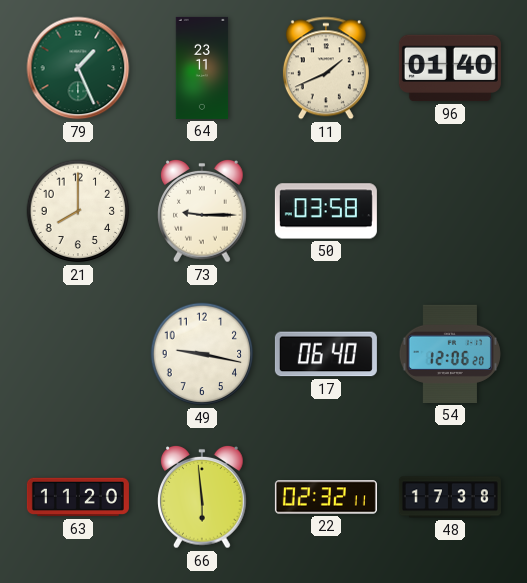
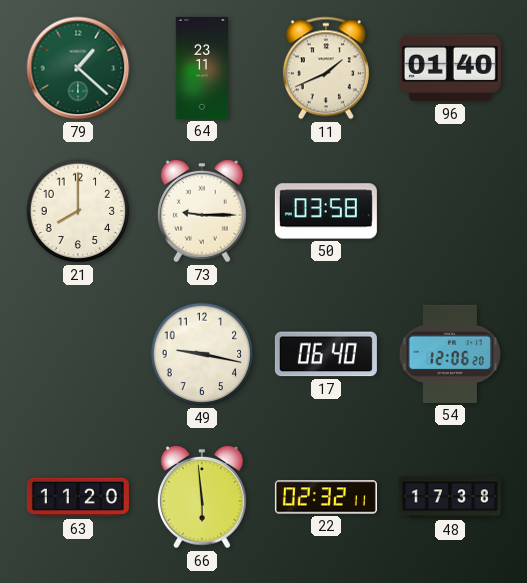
79: 1:26 -> 1:22
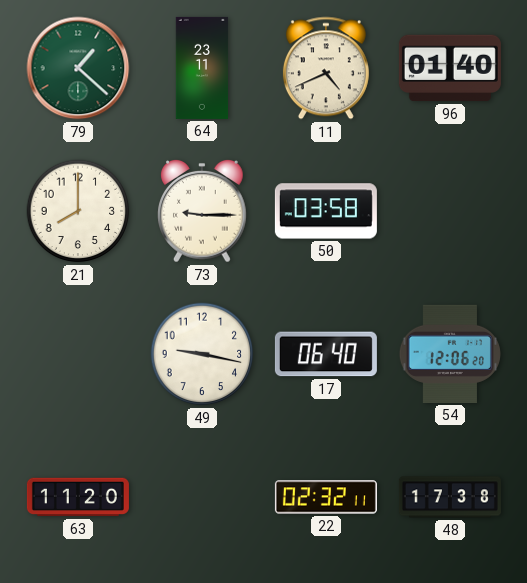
11: 1:41 -> 4:41
66: 5:59 -> none
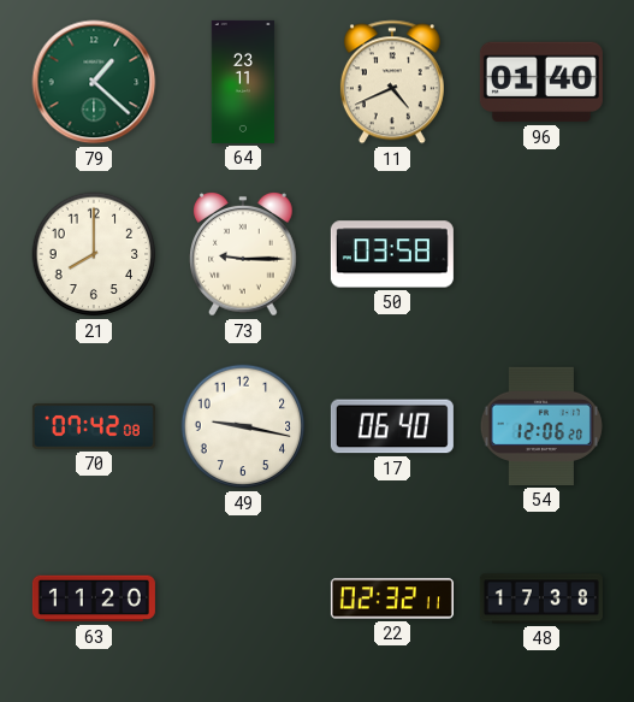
70: none -> 07:42
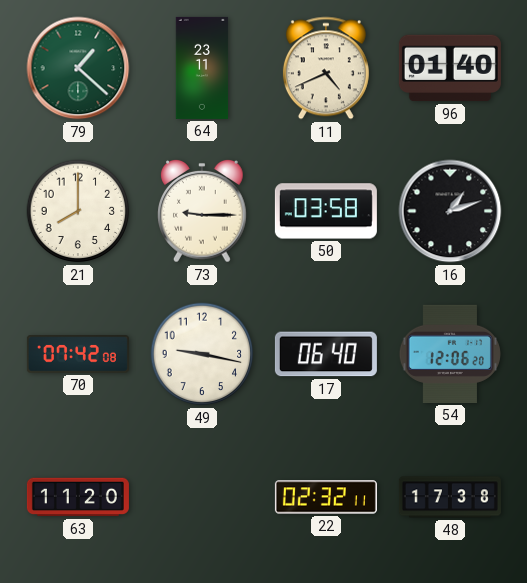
16: none -> 1:12
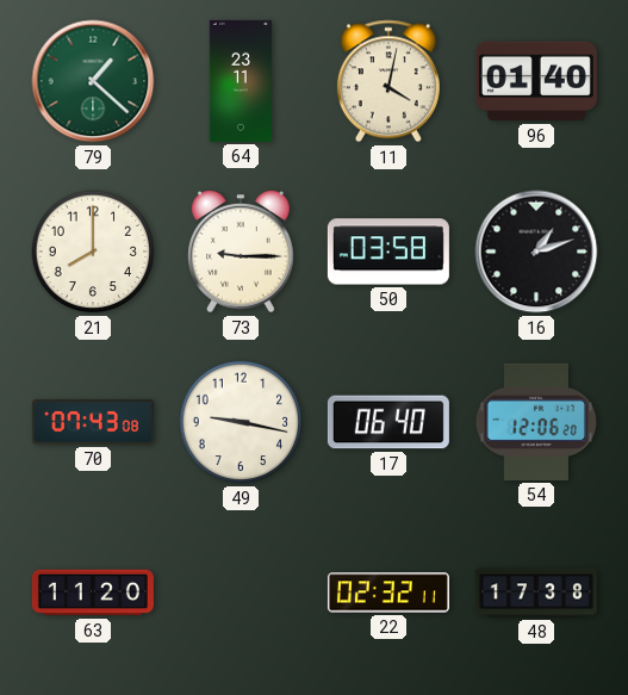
11: 4:41 -> 4:02
70: 07:42 -> 07:43
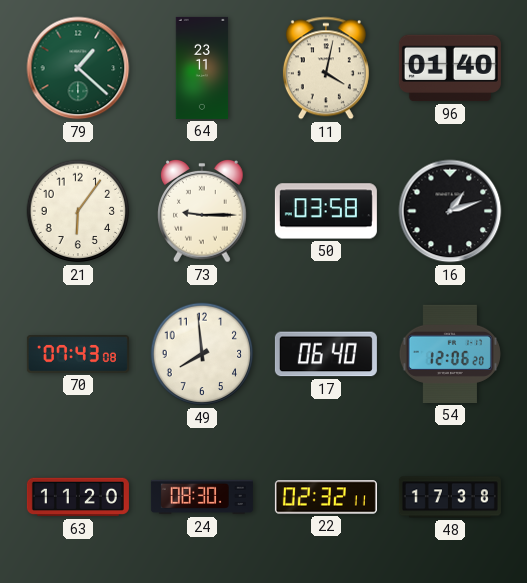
21: 8:00 -> 6:06
49: 9:17 -> 7:59
24: none -> 08:30
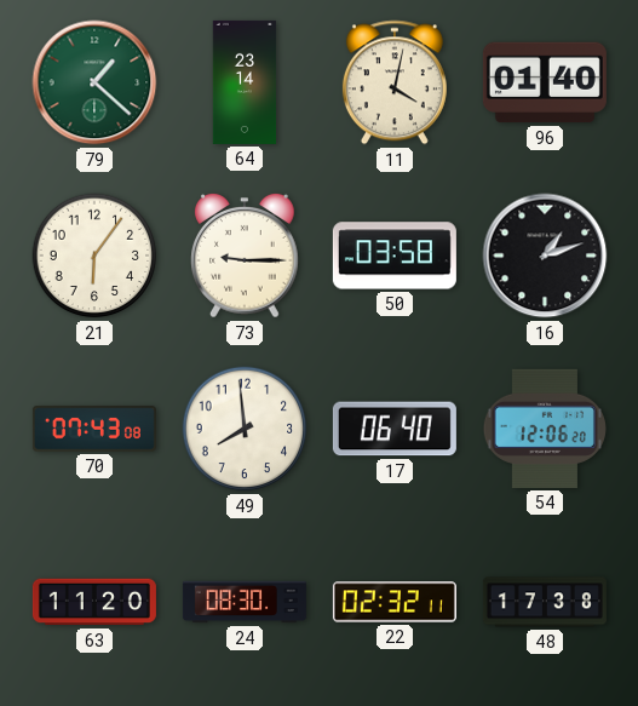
64: 23:11 -> 23:14
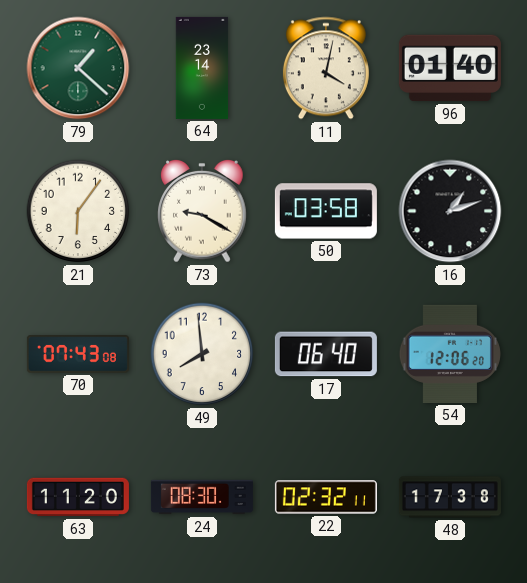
73: 9:15 -> 9:20
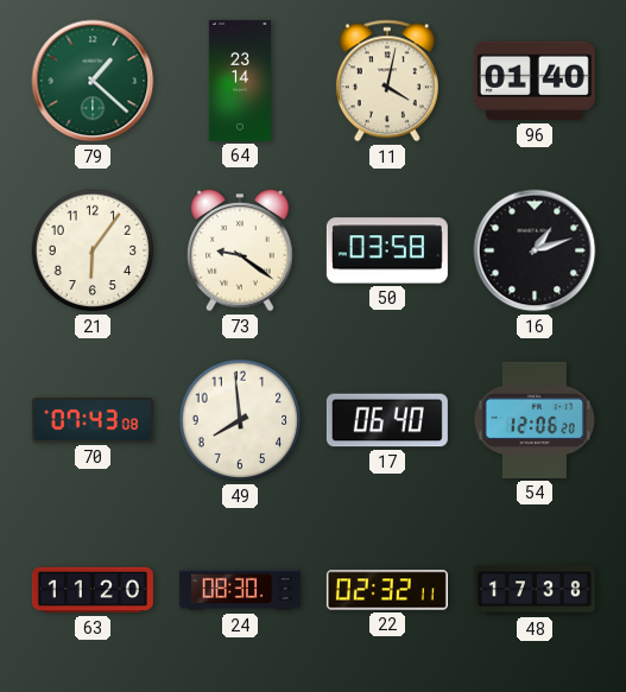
73: 9:20 -> 9:21
